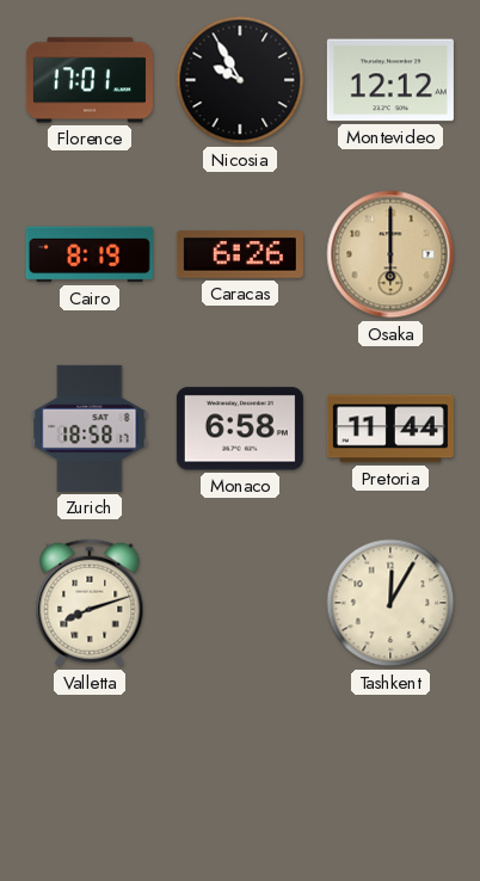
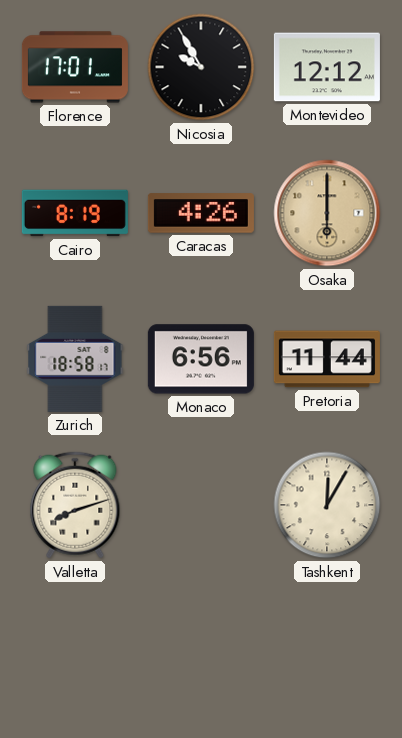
Caracas: 6:26 -> 4:26
Monaco: 6:58 -> 6:56
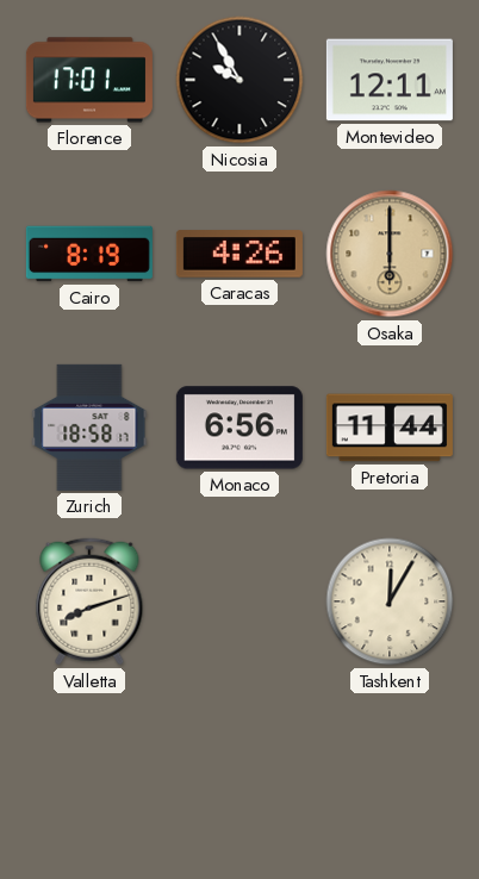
Montevideo: 12:12 -> 12:11
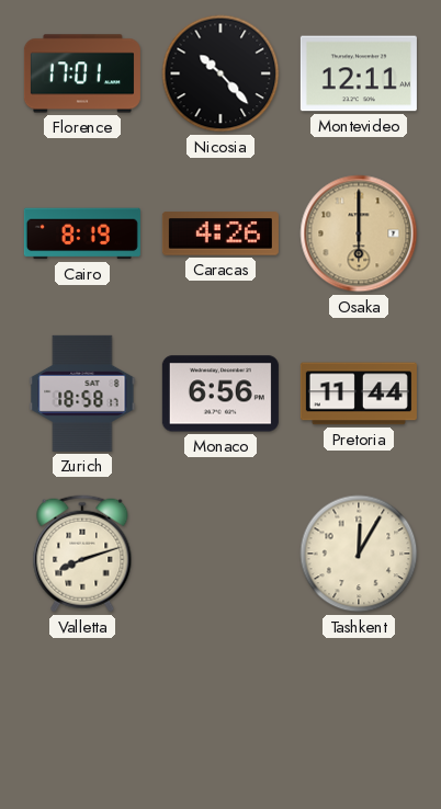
Nicosia: 9:55 -> 10:23
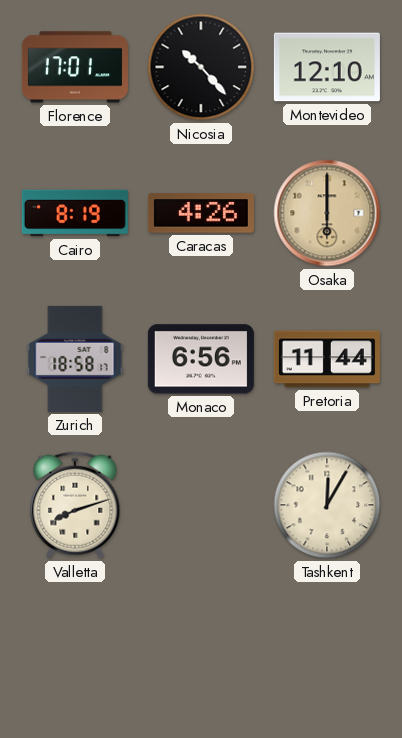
Montevideo: 12:11 -> 12:10
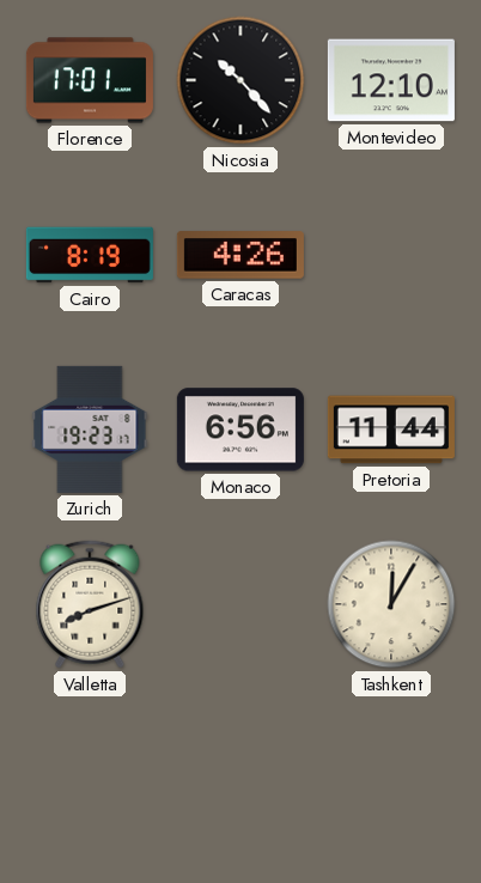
Osaka: 6:00 -> none
Zurich: 18:58 -> 19:23
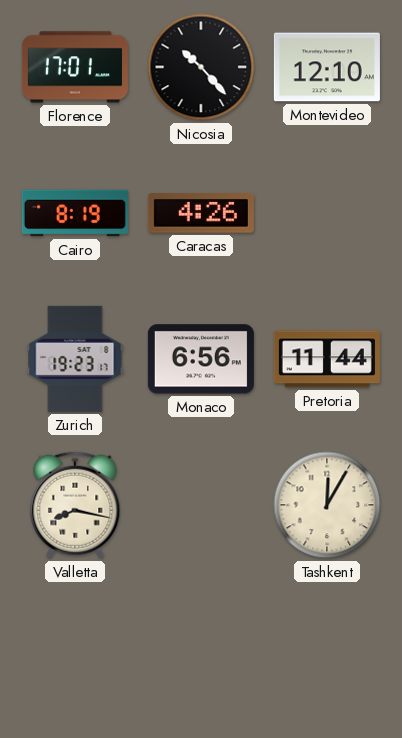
Valletta: 8:12 -> 8:17
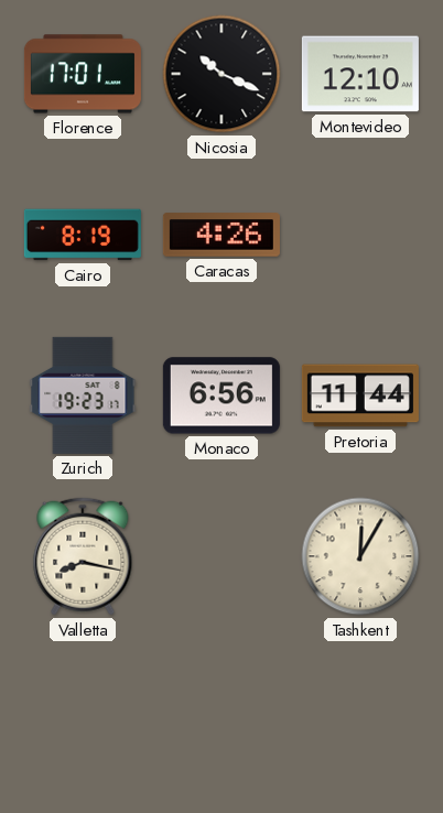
Nicosia: 10:23 -> 10:19
